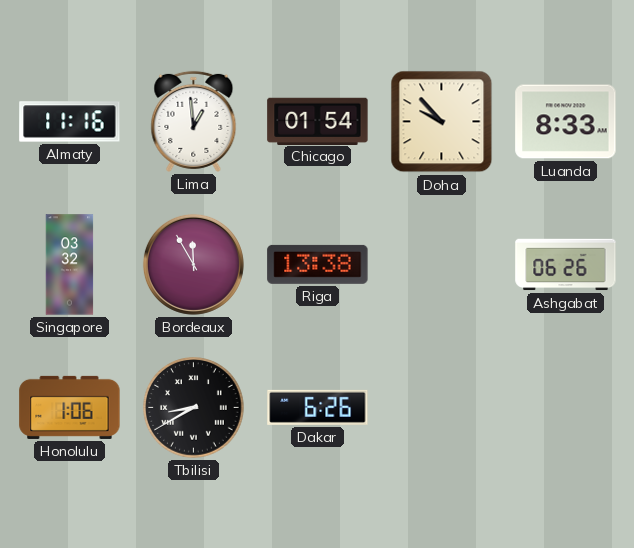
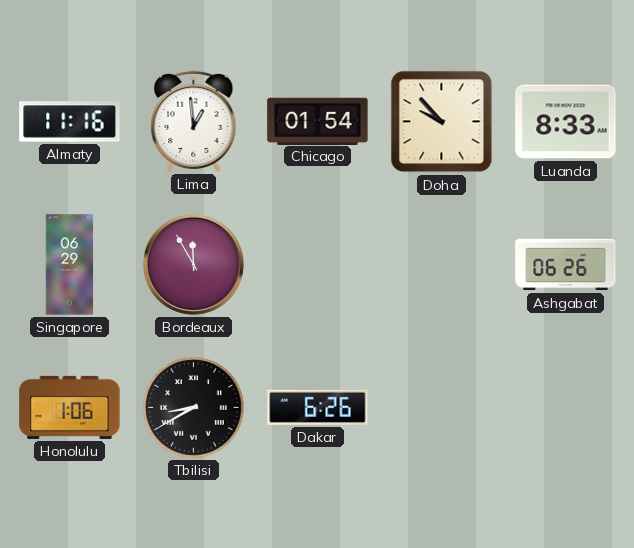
Singapore: 03:32 -> 06:29
Riga: 13:38 -> none
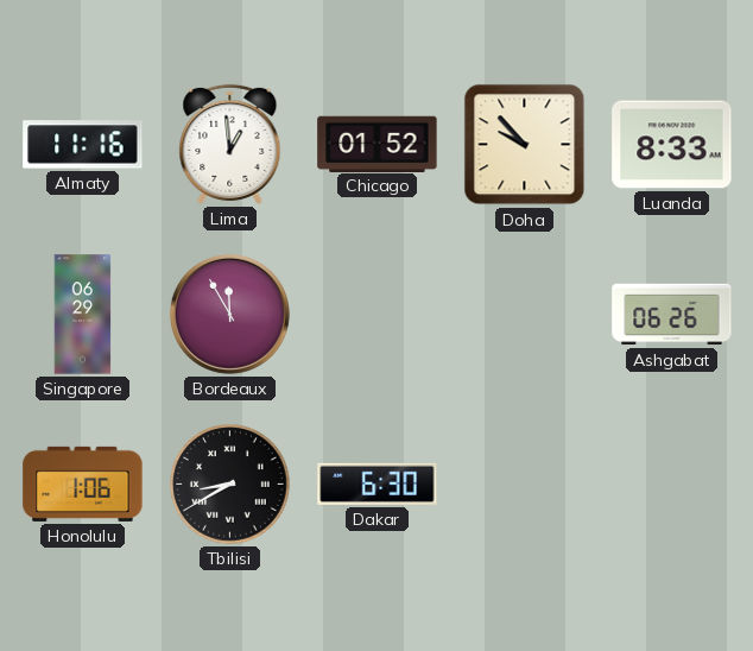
Chicago: 01:54 -> 01:52
Dakar: 6:26 -> 6:30
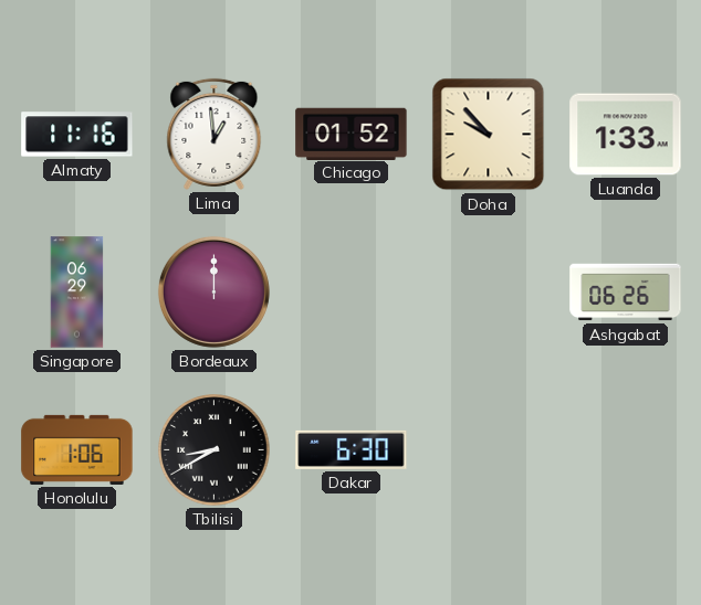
Luanda: 8:33 -> 1:33
Bordeaux: 11:55 -> 12:00
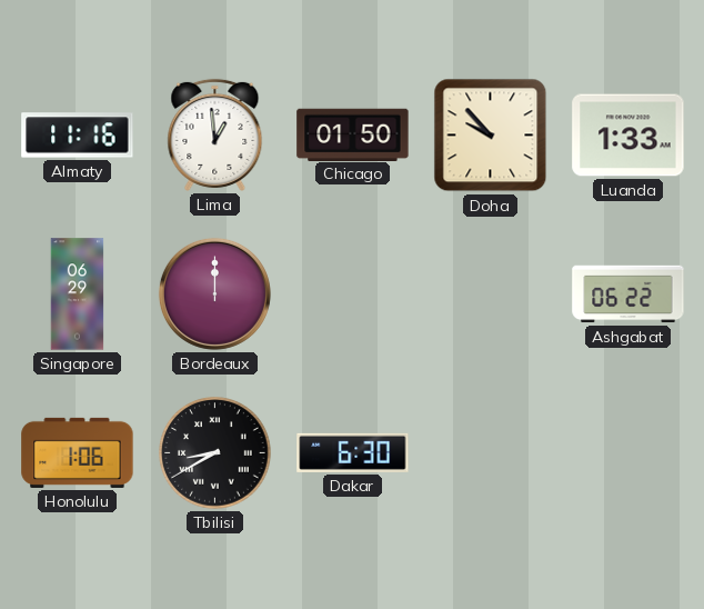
Chicago: 01:52 -> 01:50
Ashgabat: 06:26 -> 06:22
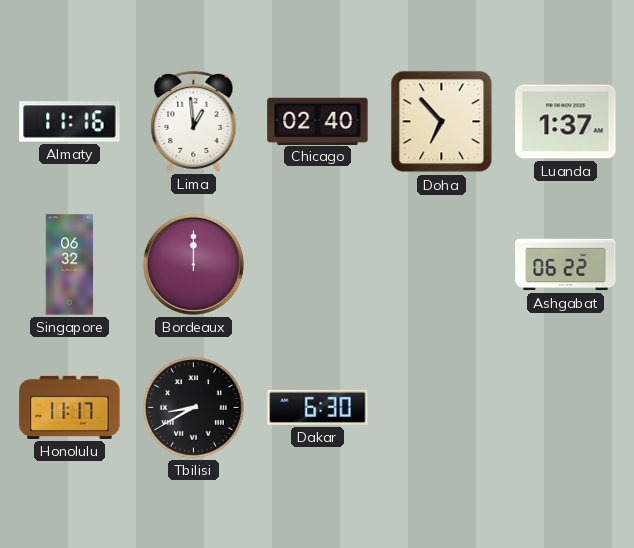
Chicago: 01:50 -> 02:40
Doha: 9:53 -> 6:53
Luanda: 1:33 -> 1:37
Singapore: 06:29 -> 06:32
Honolulu: 1:06 -> 11:17
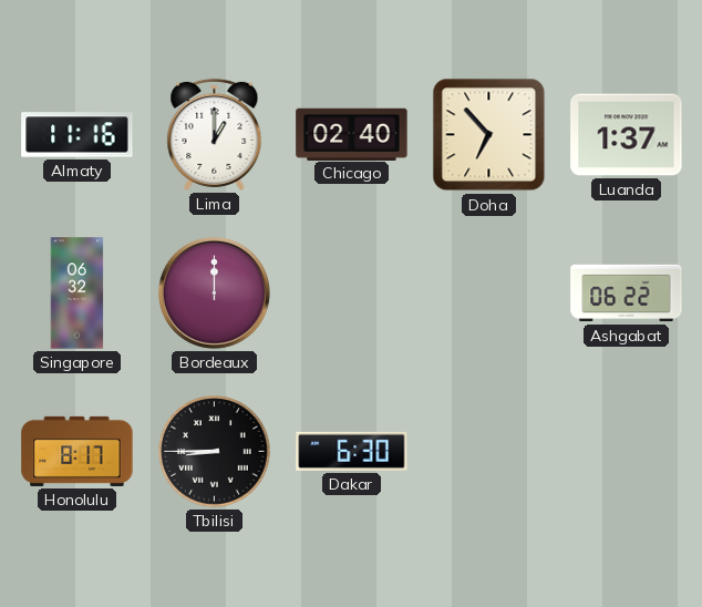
Lima: 12:59 -> 1:00
Honolulu: 11:17 -> 8:17
Tbilisi: 8:40 -> 8:45
